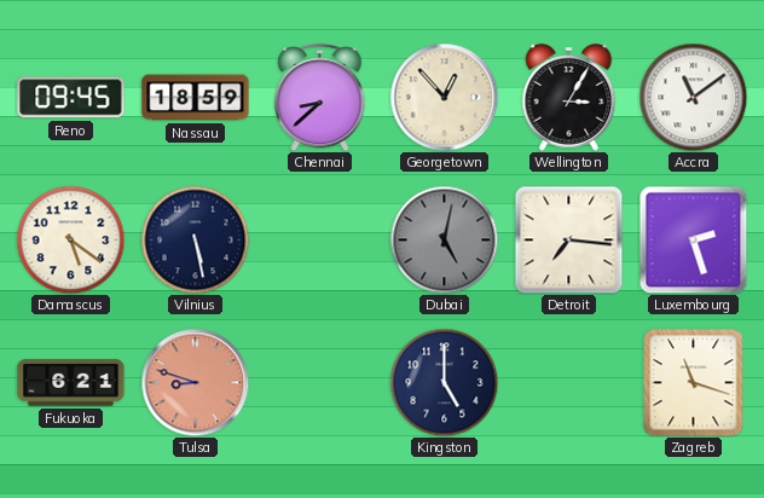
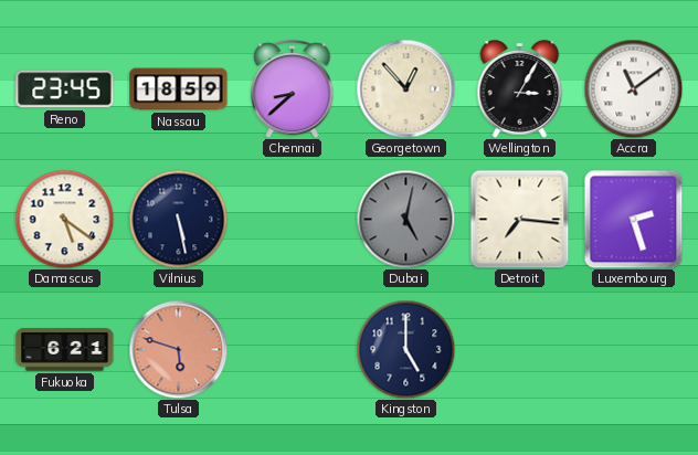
Reno: 09:45 -> 23:45
Tulsa: 8:48 -> 5:48
Zagreb: 11:18 -> none
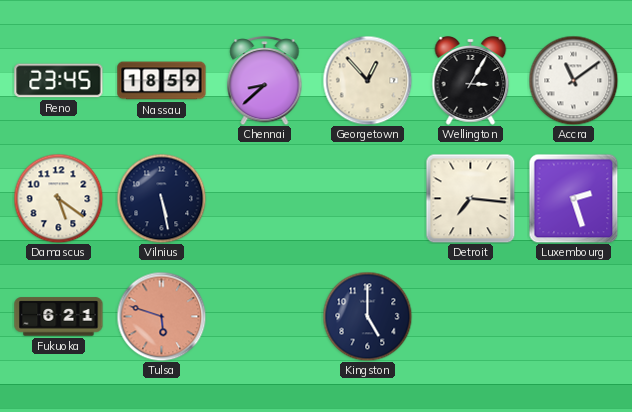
Dubai: 5:02 -> none
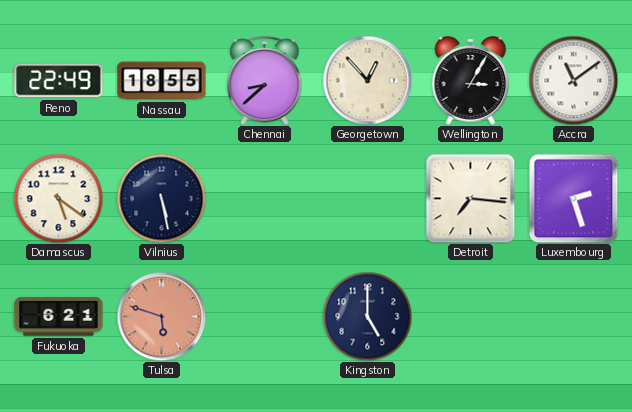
Reno: 23:45 -> 22:49
Nassau: 18:59 -> 18:55
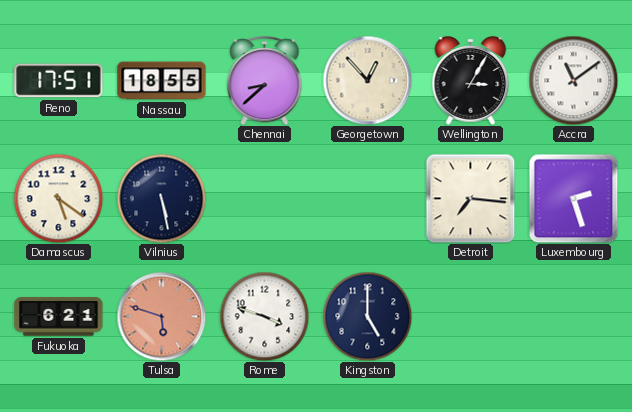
Reno: 22:49 -> 17:51
Rome: none -> 3:48
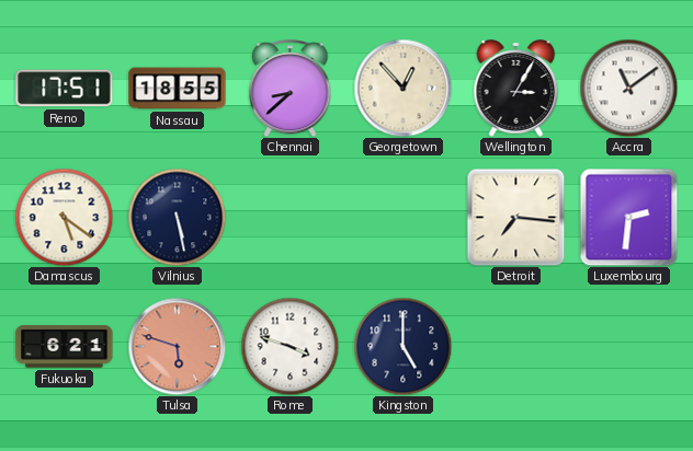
Luxembourg: 2:27 -> 2:31
